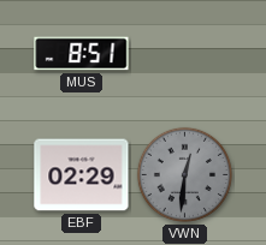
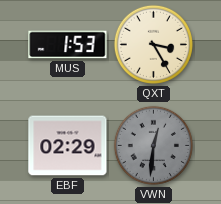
MUS: 8:51 -> 1:53
QXT: none -> 3:25
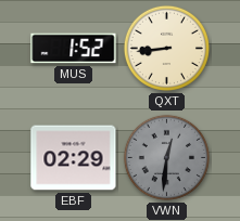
MUS: 1:53 -> 1:52
QXT: 3:25 -> 8:44
